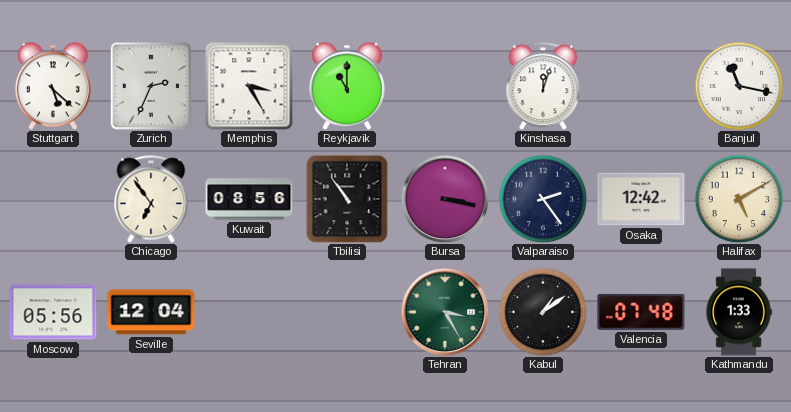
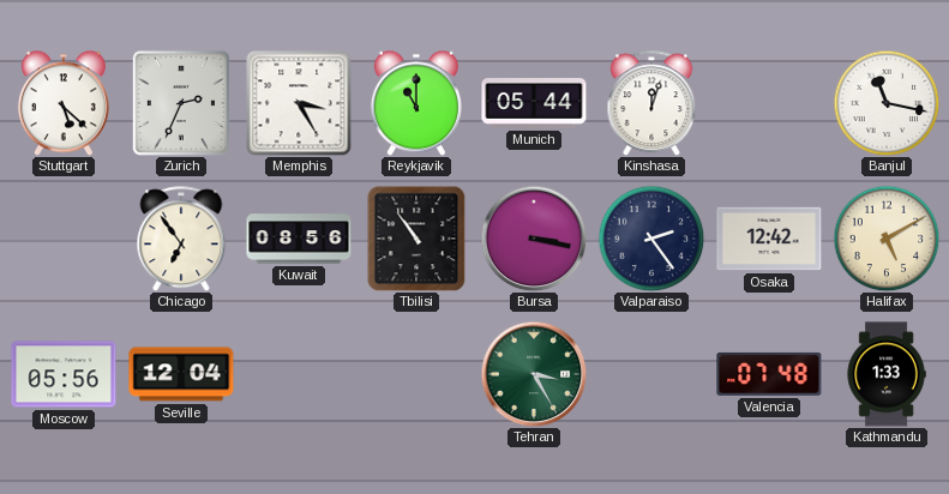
Munich: none -> 05:44
Kabul: 1:09 -> none
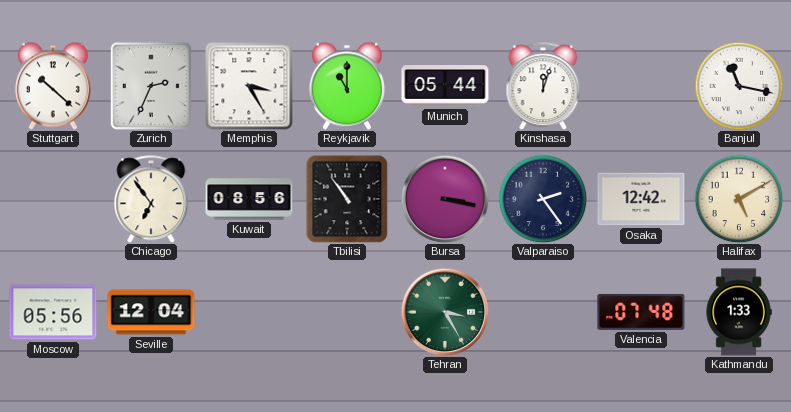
Stuttgart: 5:22 -> 10:22
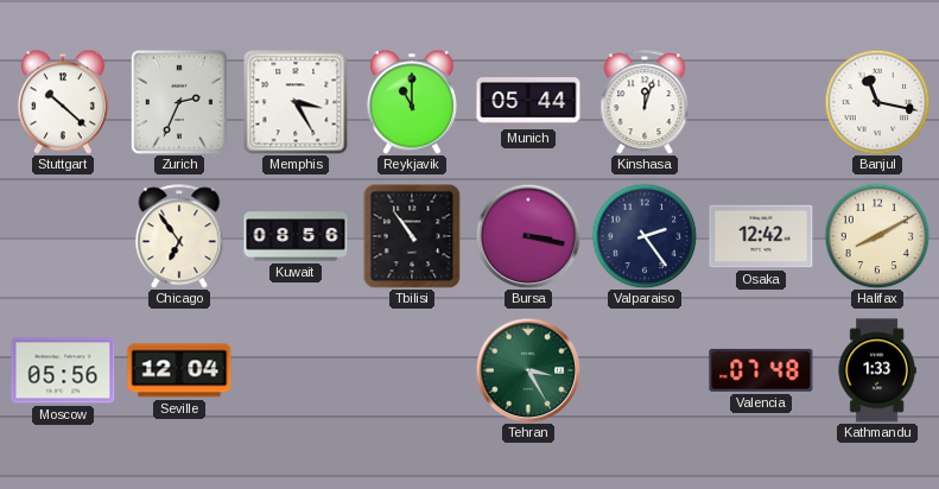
Halifax: 5:10 -> 8:10
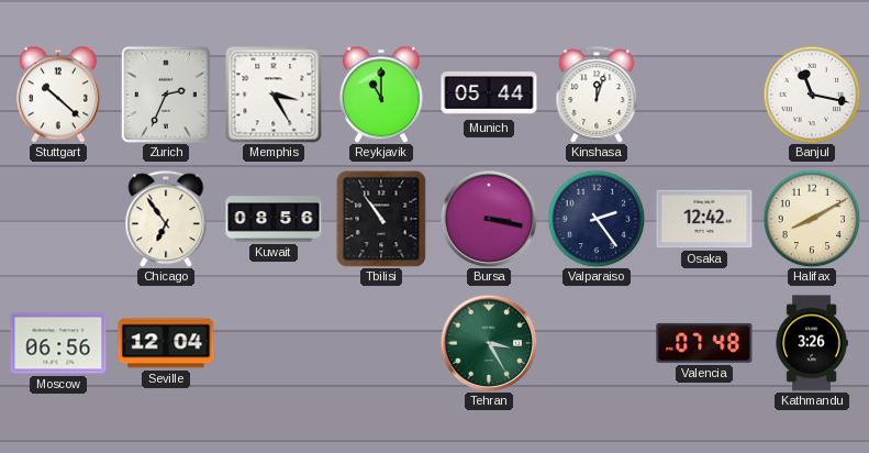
Moscow: 05:56 -> 06:56
Kathmandu: 1:33 -> 3:26
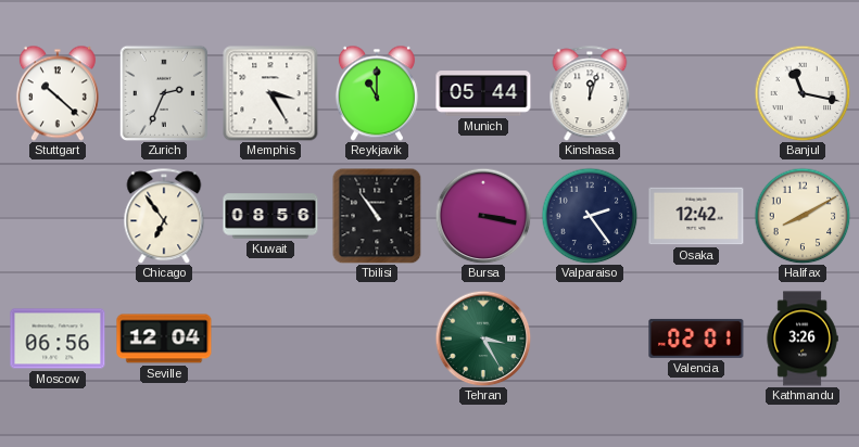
Valencia: 07:48 -> 02:01
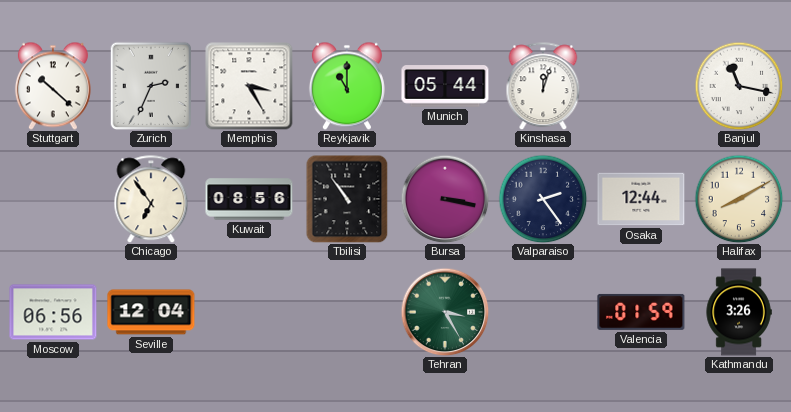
Osaka: 12:42 -> 12:44
Valencia: 02:01 -> 01:59
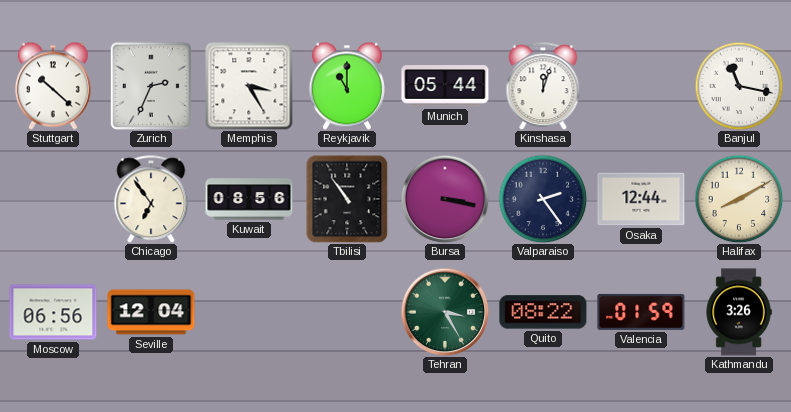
Quito: none -> 08:22
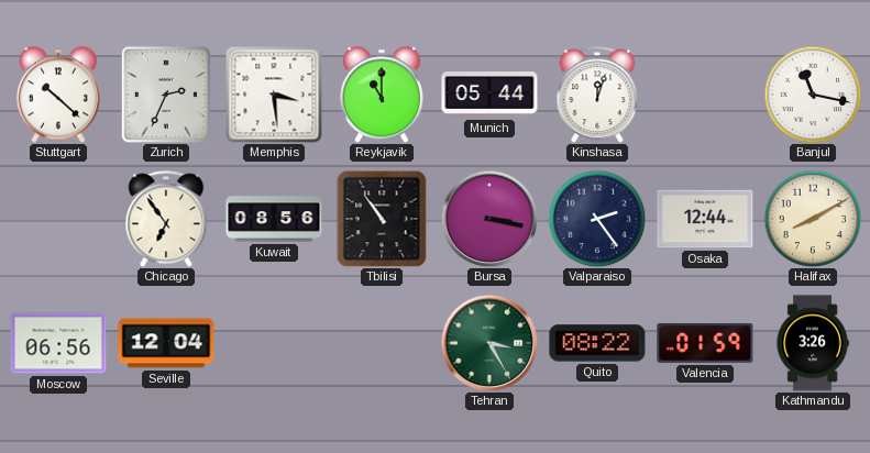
Memphis: 3:25 -> 3:29
